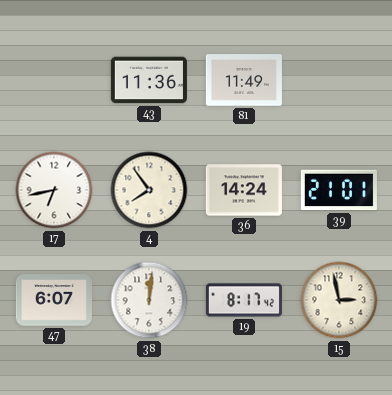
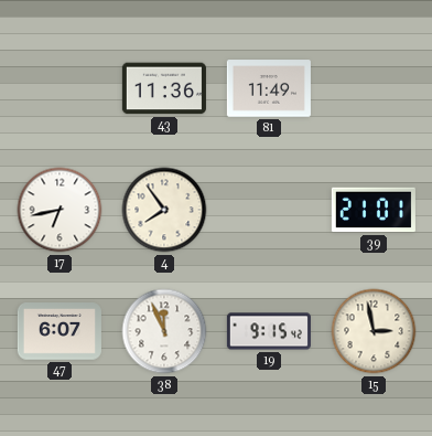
36: 14:24 -> none
38: 12:01 -> 11:56
19: 8:17 -> 9:15
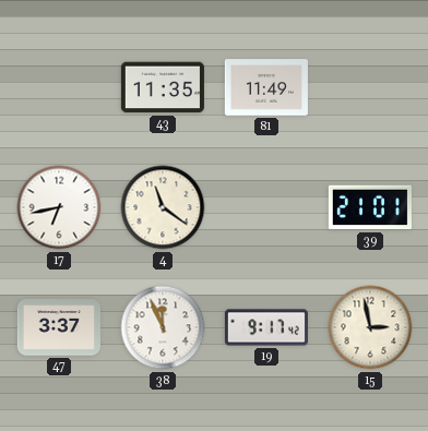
43: 11:36 -> 11:35
4: 7:54 -> 11:21
47: 6:07 -> 3:37
19: 9:15 -> 9:17
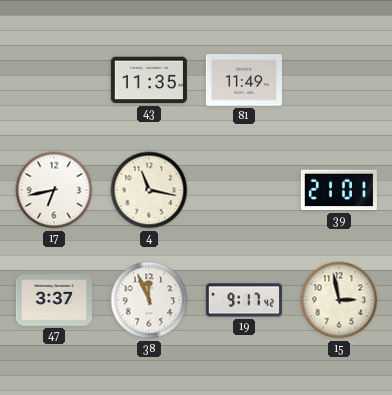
4: 11:21 -> 11:17
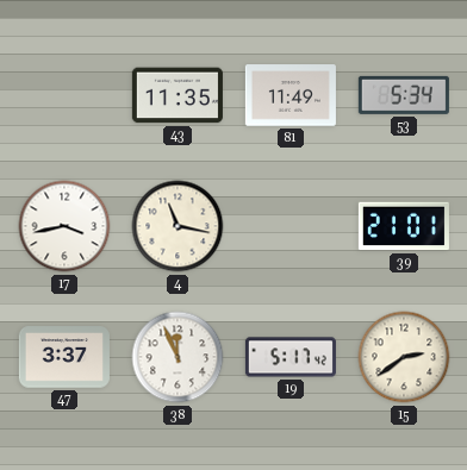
53: none -> 5:34
17: 6:43 -> 3:43
19: 9:17 -> 5:17
15: 2:58 -> 2:39
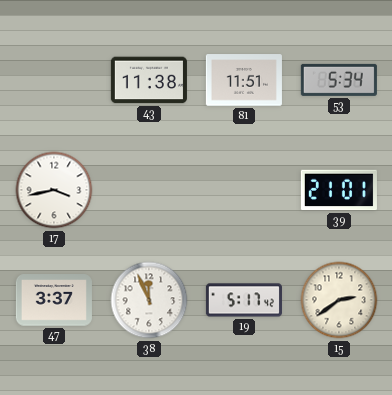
43: 11:35 -> 11:38
81: 11:49 -> 11:51
4: 11:17 -> none
